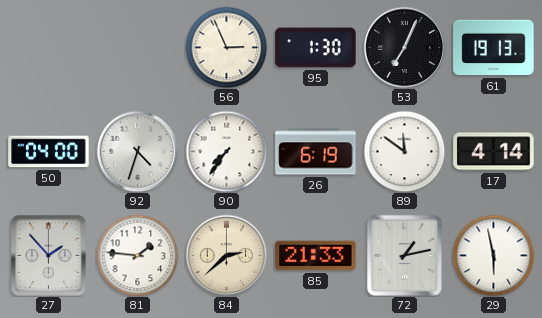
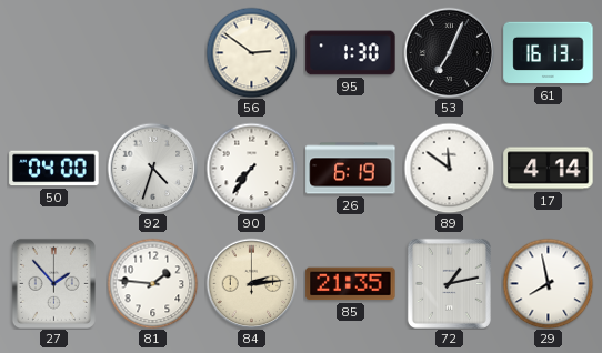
56: 2:56 -> 2:51
61: 19:13 -> 16:13
84: 2:38 -> 2:14
85: 21:33 -> 21:35
29: 5:58 -> 7:58
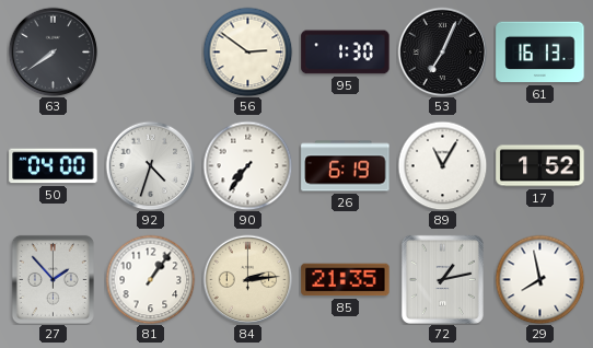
63: none -> 7:39
89: 11:51 -> 11:05
17: 4:14 -> 1:52
81: 1:46 -> 1:06
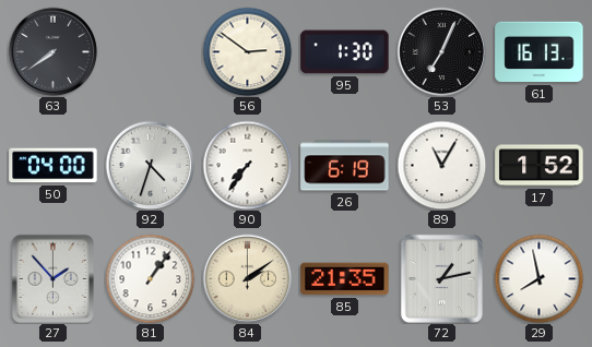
84: 2:14 -> 2:09
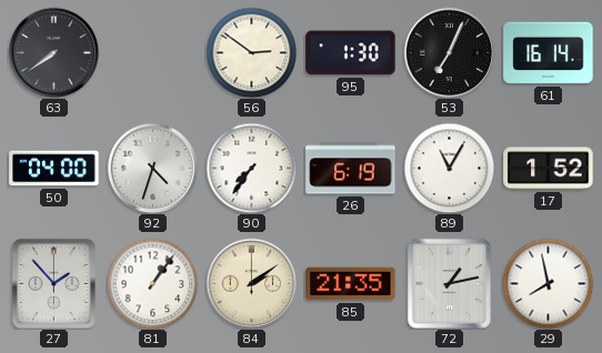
61: 16:13 -> 16:14
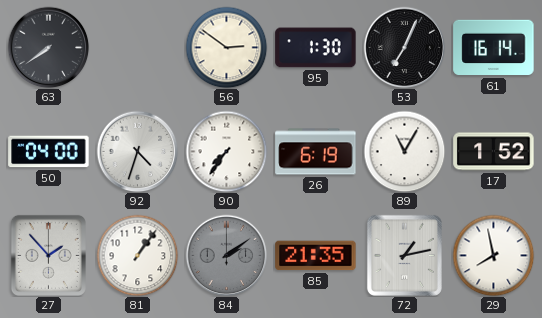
84 dial: cream -> grey
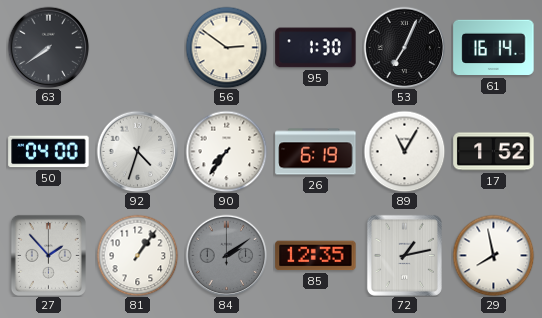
85: 21:35 -> 12:35
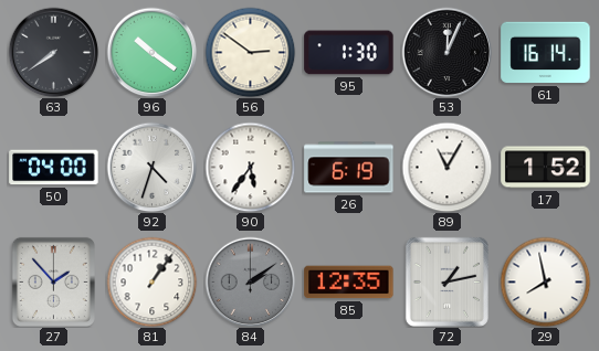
96: none -> 10:21
53: 7:04 -> 12:04
90: 7:36 -> 5:36
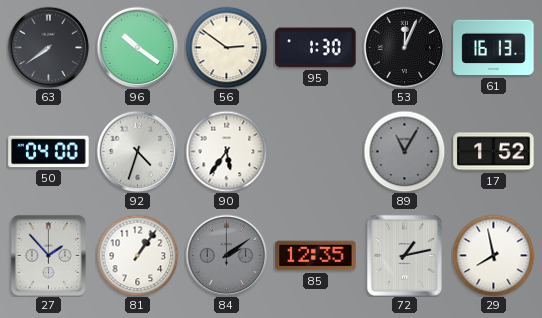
61: 16:14 -> 16:13
26: 6:19 -> none
89 dial: white -> grey
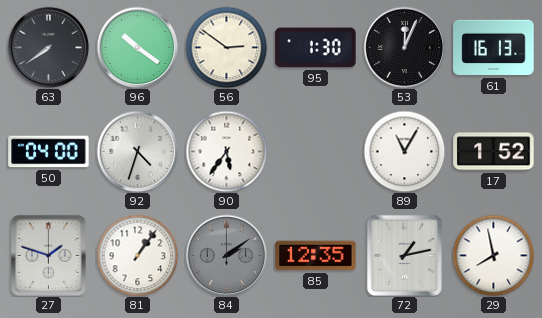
89 dial: grey -> white
27: 1:53 -> 1:48
